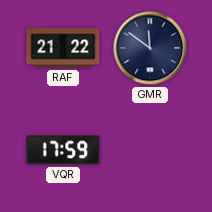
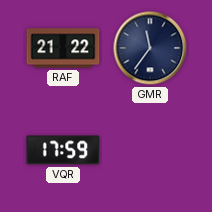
GMR: 11:51 -> 11:36
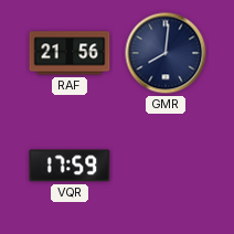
RAF: 21:22 -> 21:56
GMR: 11:36 -> 8:01
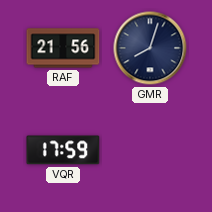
GMR: 8:01 -> 8:03
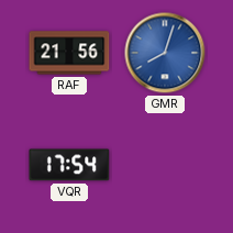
GMR dial: navy -> blue
VQR: 17:59 -> 17:54
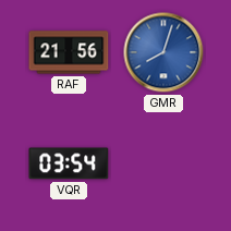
VQR: 17:54 -> 03:54
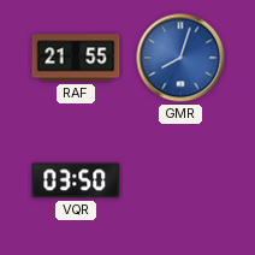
RAF: 21:56 -> 21:55
VQR: 03:54 -> 03:50
